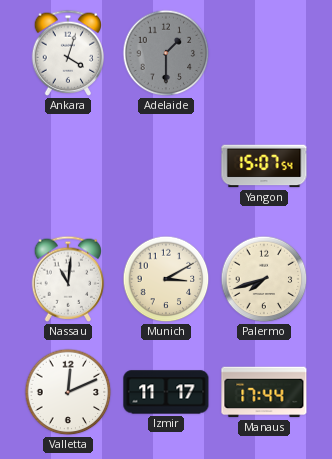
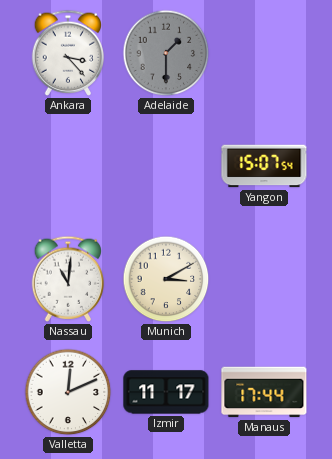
Ankara: 4:03 -> 3:23
Palermo: 7:42 -> none
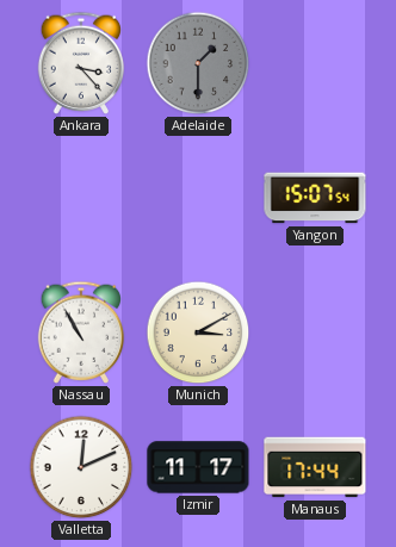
Nassau: 11:01 -> 10:55
